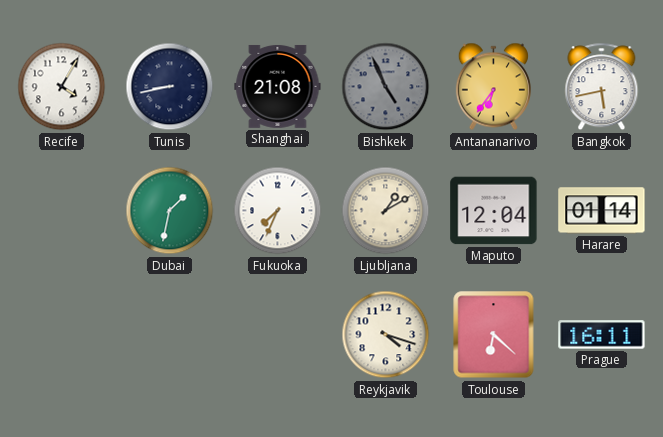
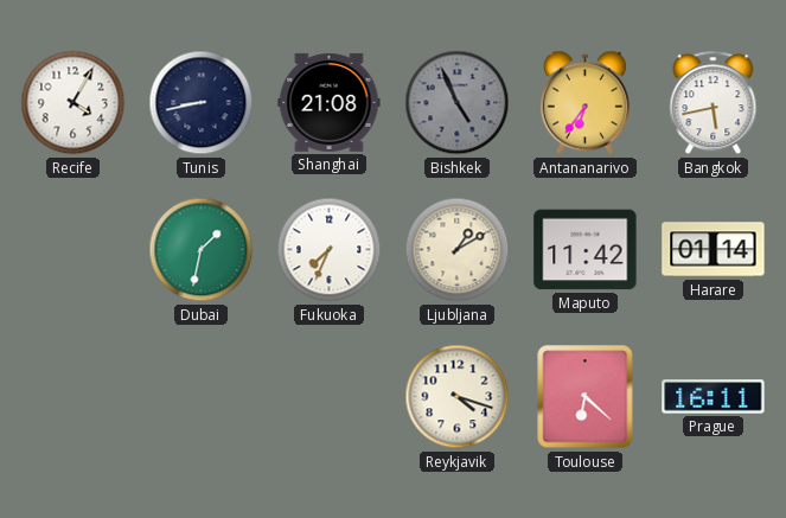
Maputo: 12:04 -> 11:42
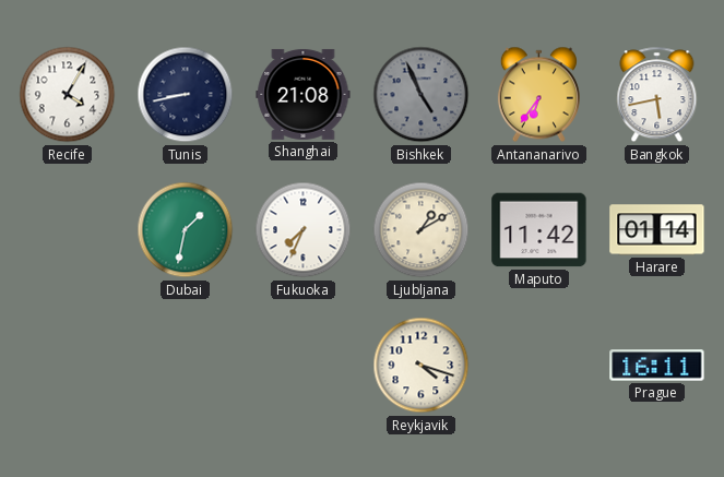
Toulouse: 6:22 -> none
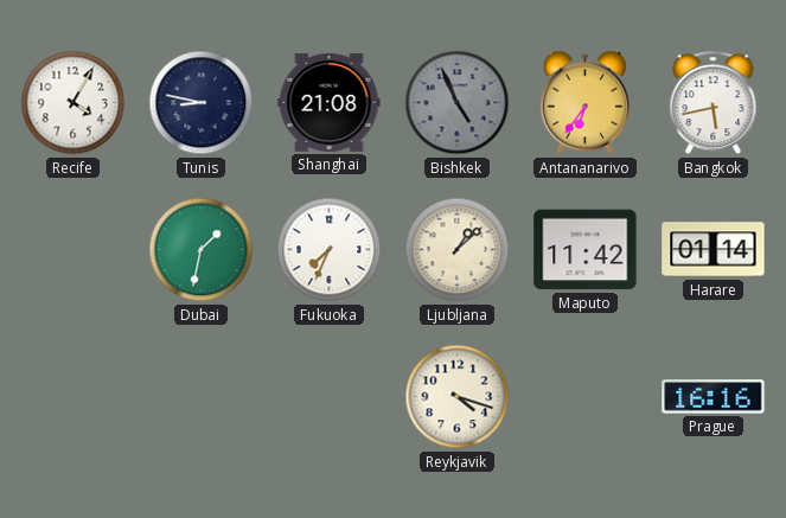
Tunis: 8:43 -> 8:47
Ljubljana: 1:10 -> 1:08
Prague: 16:11 -> 16:16
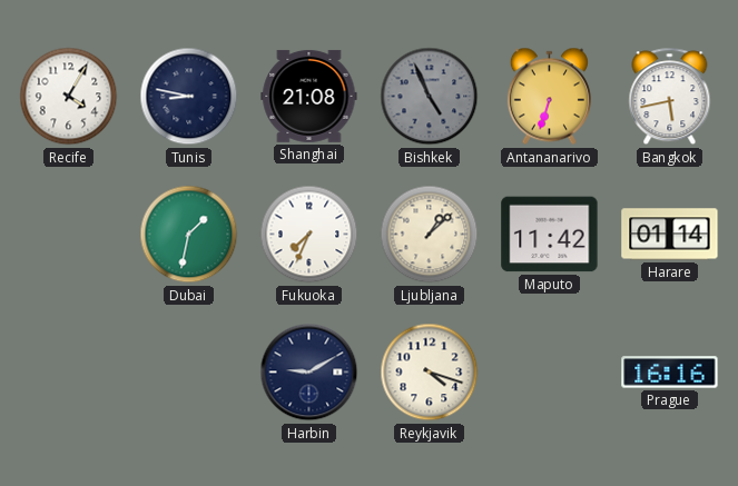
Antananarivo: 6:36 -> 6:33
Harbin: none -> 9:10
